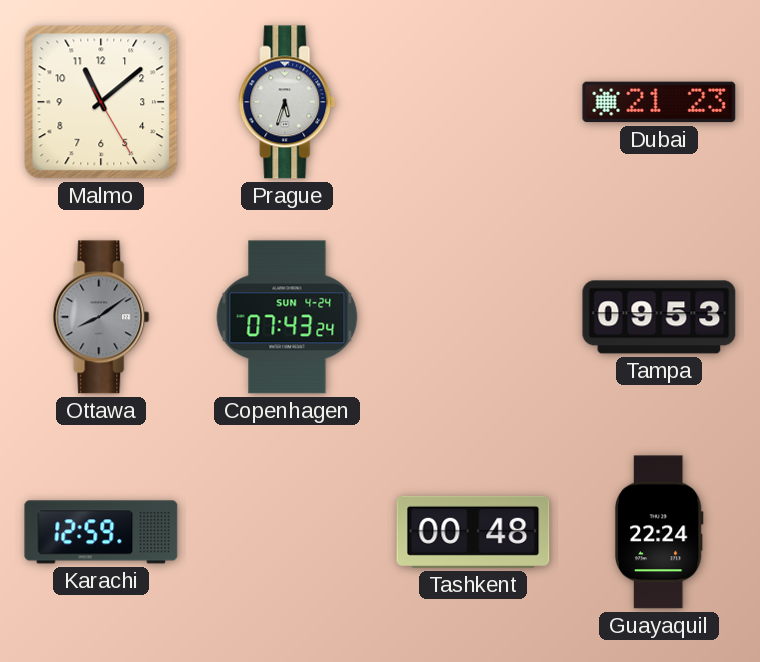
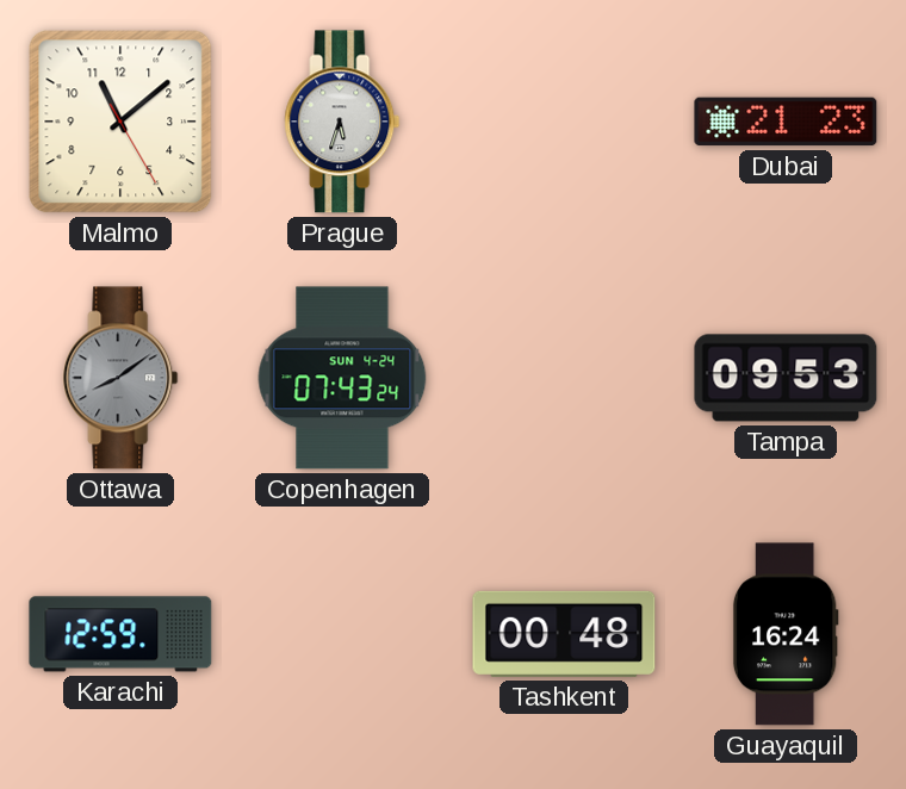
Guayaquil: 22:24 -> 16:24
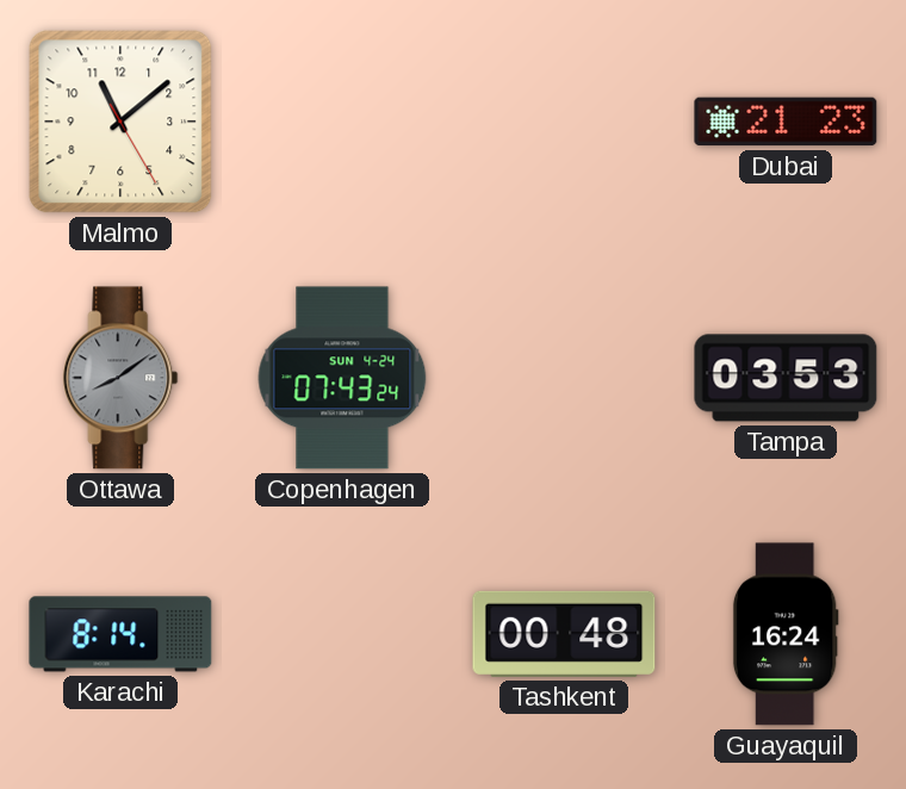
Prague: 5:33 -> none
Tampa: 09:53 -> 03:53
Karachi: 12:59 -> 8:14
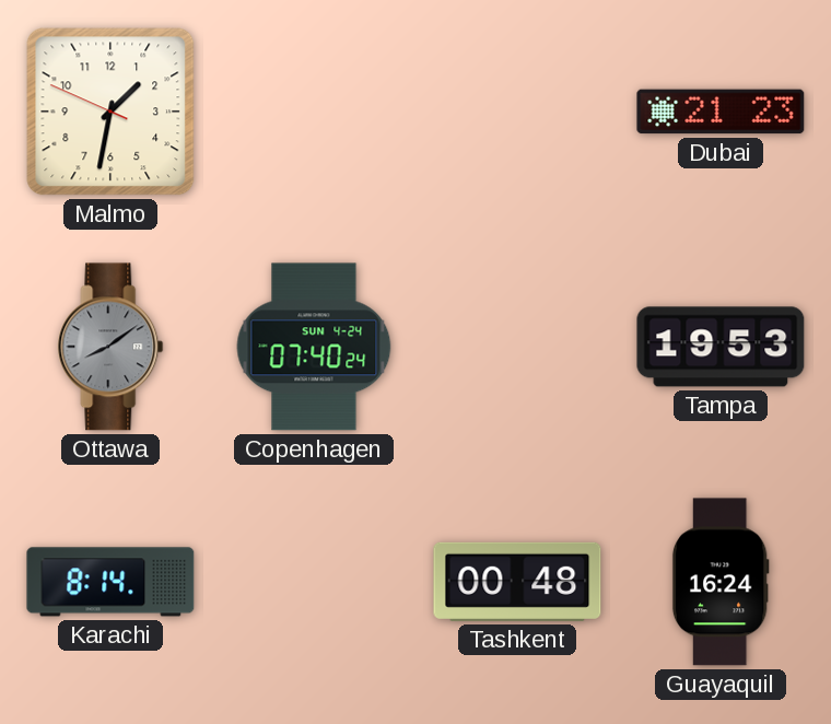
Malmo: 11:08 -> 1:31
Copenhagen: 07:43 -> 07:40
Tampa: 03:53 -> 19:53
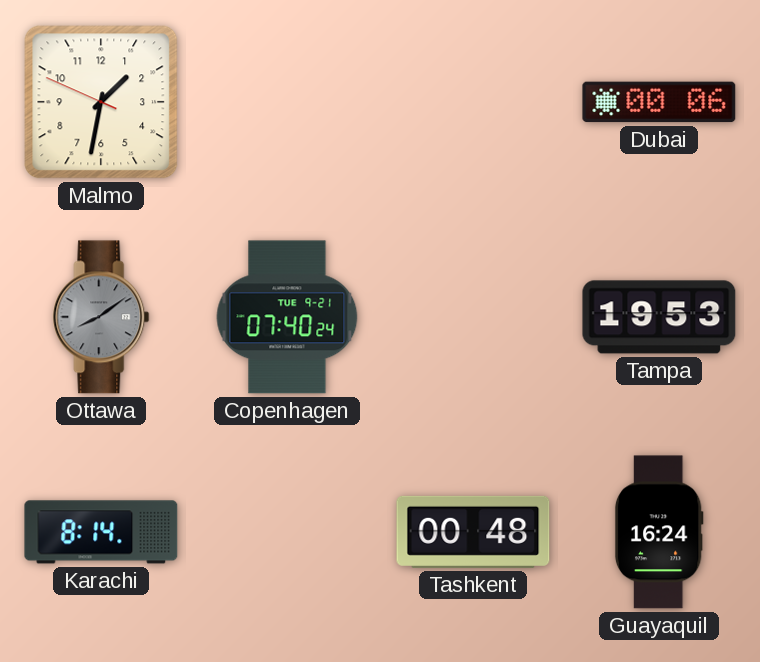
Dubai: 21:23 -> 00:06
Copenhagen date: SUN 4-24 -> TUE 9-21
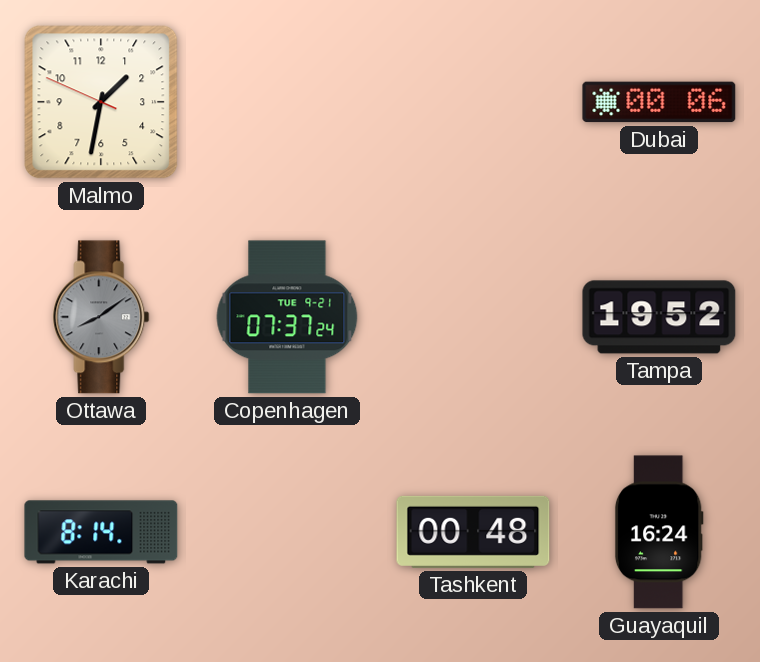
Copenhagen: 07:40 -> 07:37
Tampa: 19:53 -> 19:52
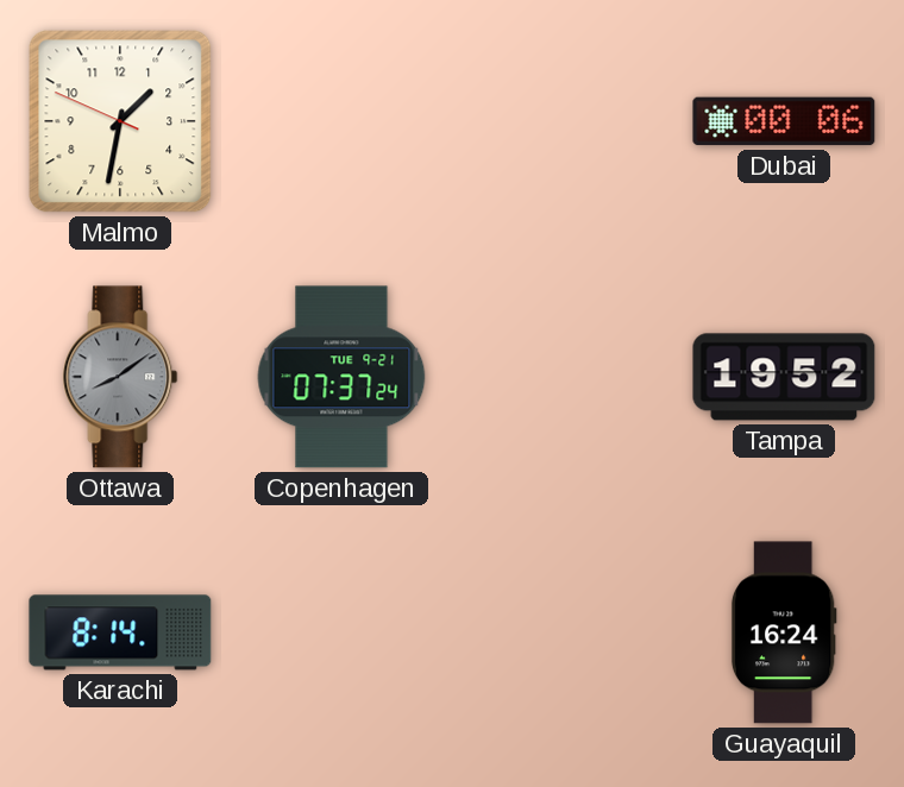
Tashkent: 00:48 -> none
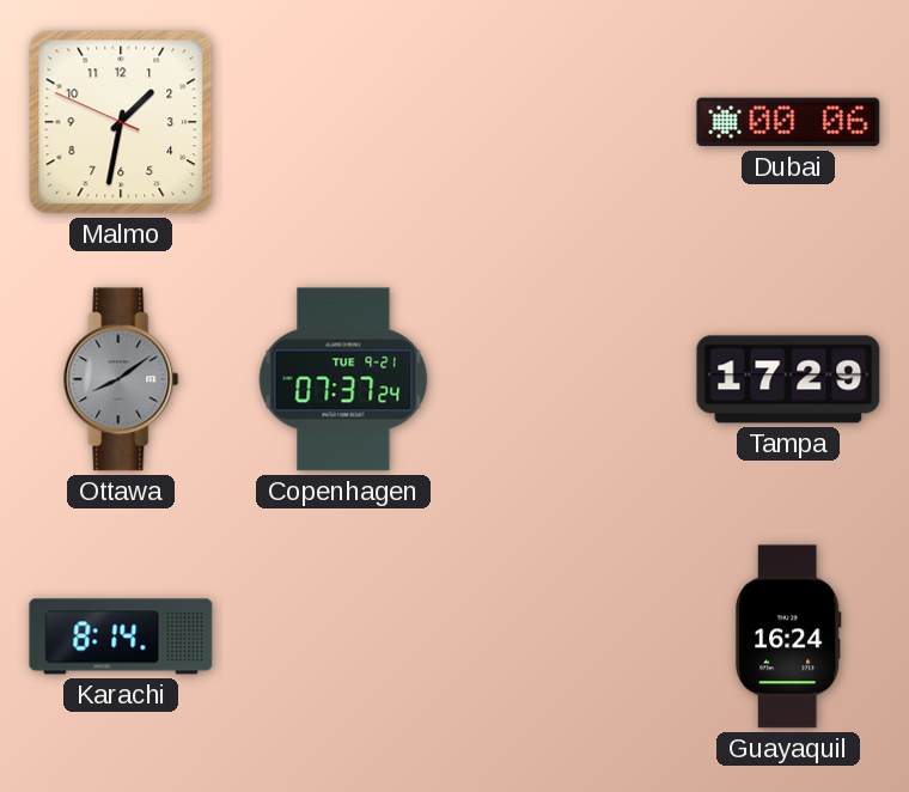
Tampa: 19:52 -> 17:29
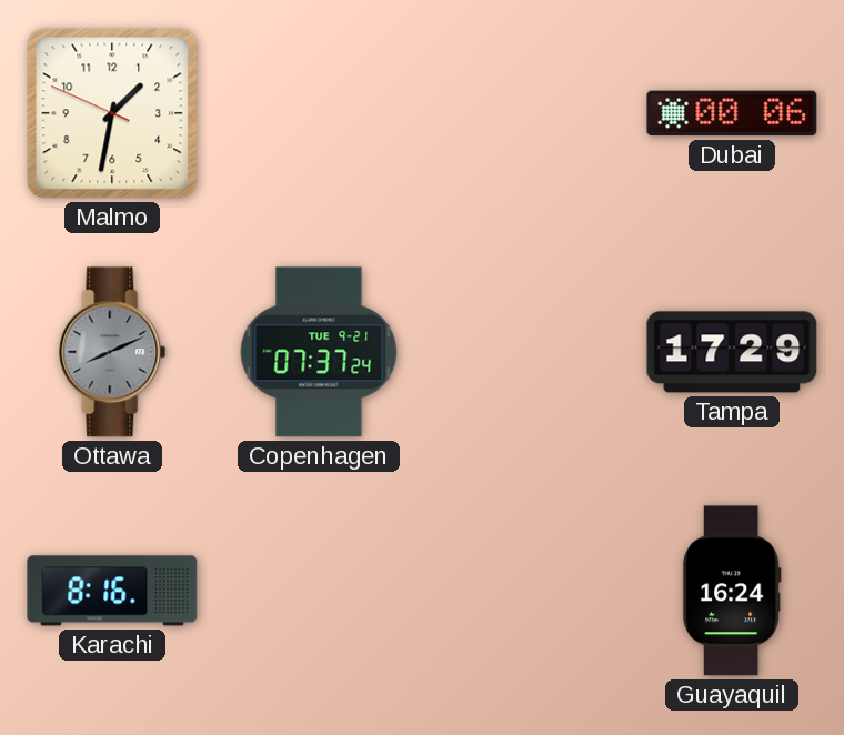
Ottawa: 8:09 -> 8:11
Karachi: 8:14 -> 8:16
